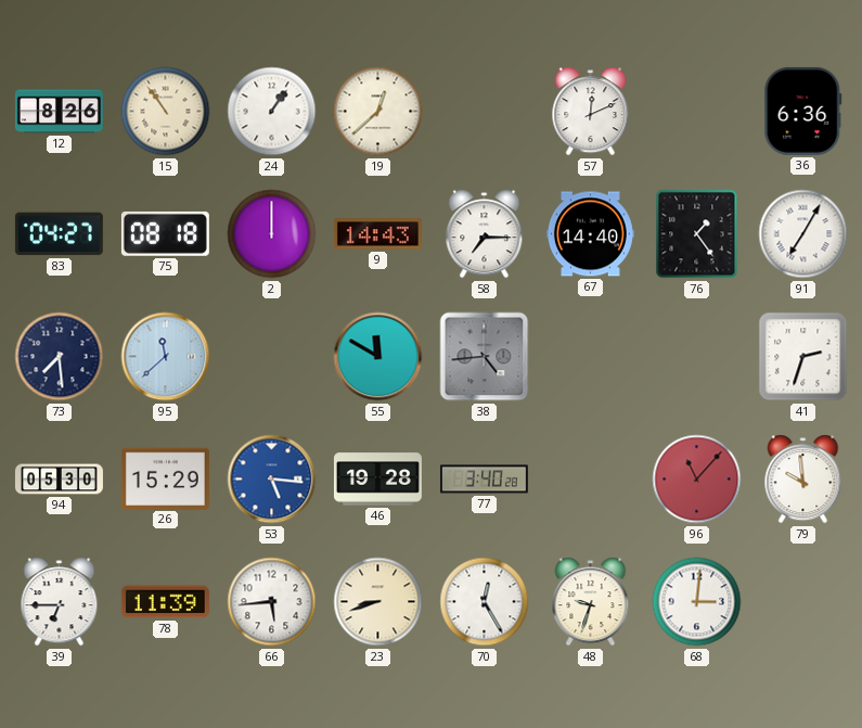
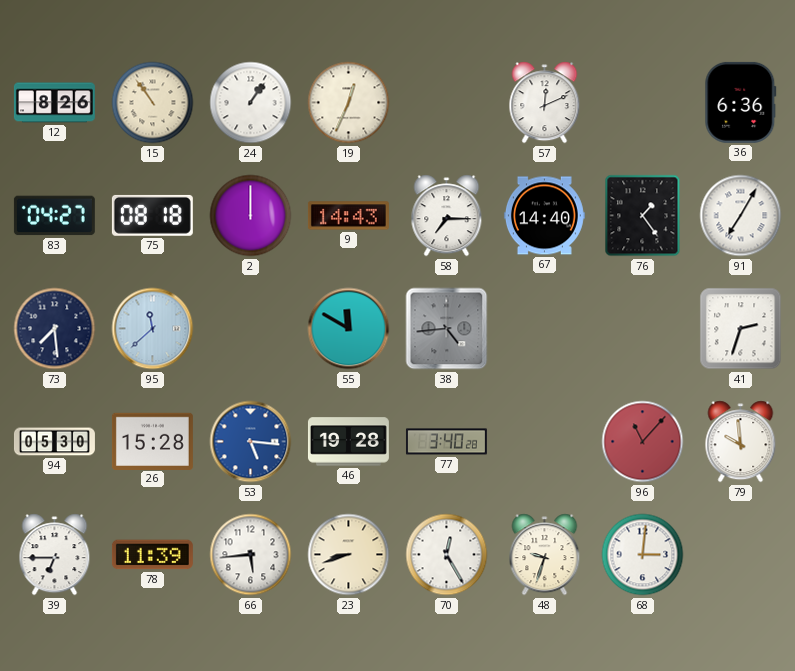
19: 12:38 -> 12:34
26: 15:29 -> 15:28
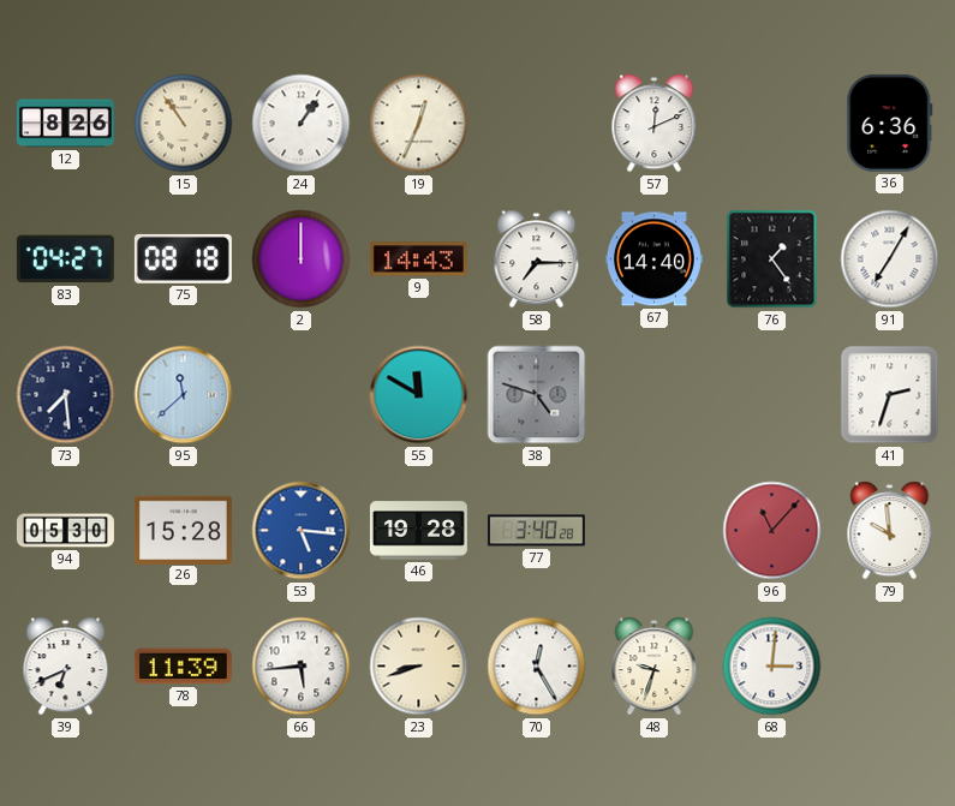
38: 4:44 -> 4:48
39: 6:45 -> 6:41
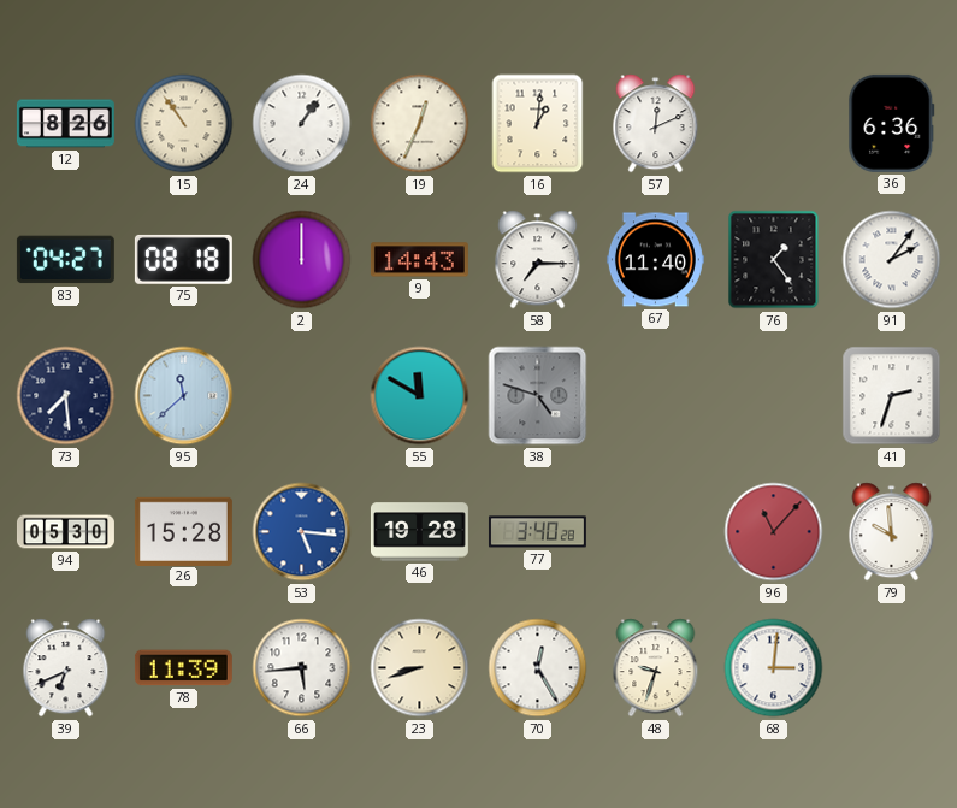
16: none -> 1:01
67: 14:40 -> 11:40
91: 7:05 -> 2:06
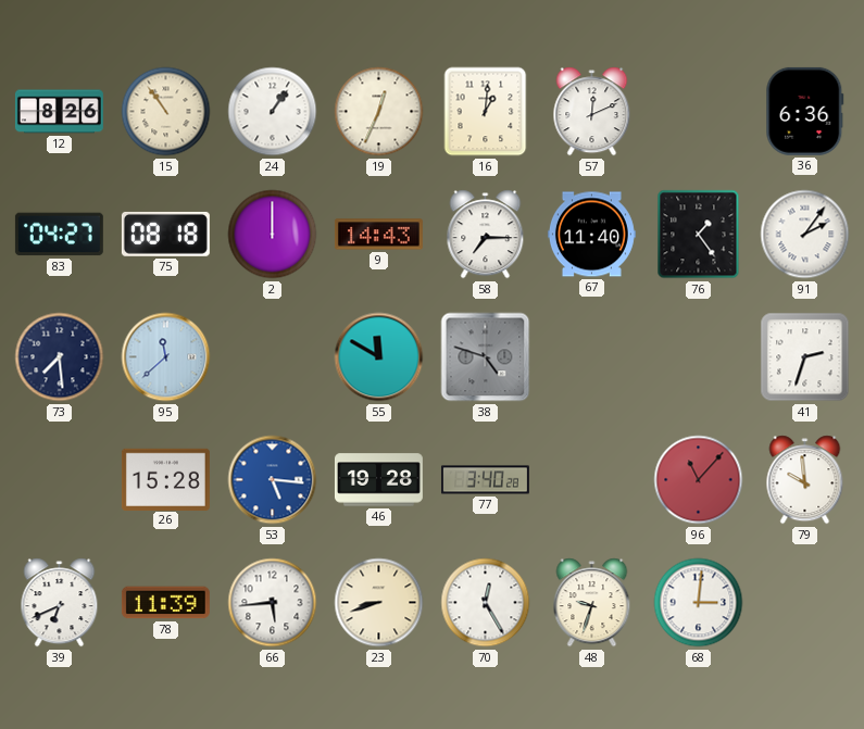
94: 05:30 -> none
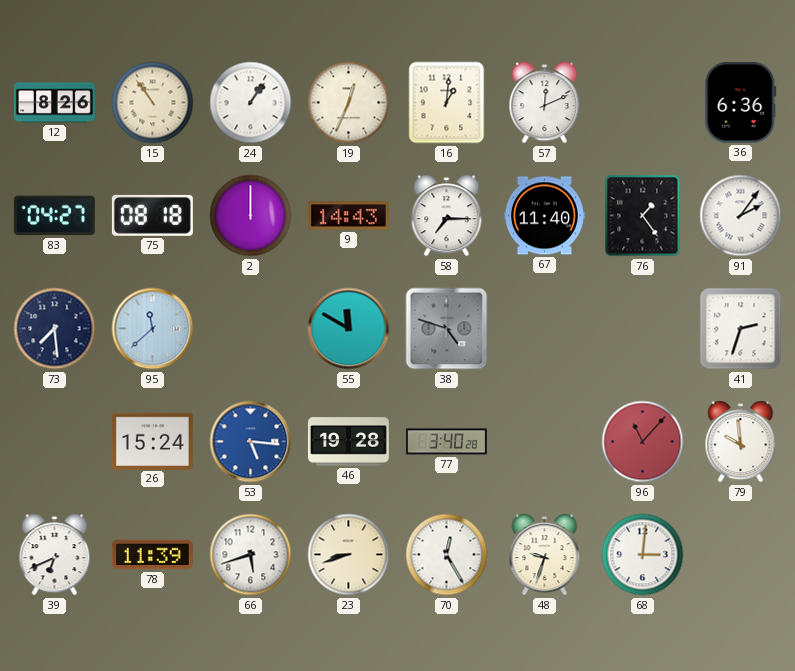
26: 15:28 -> 15:24
66: 5:44 -> 5:42
